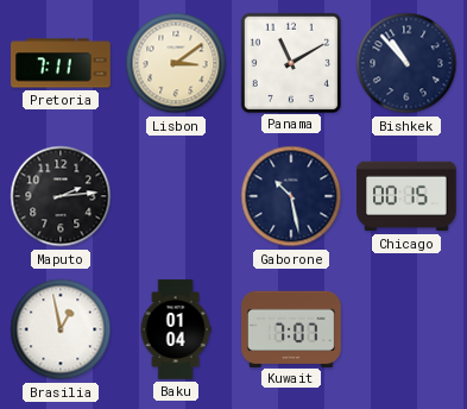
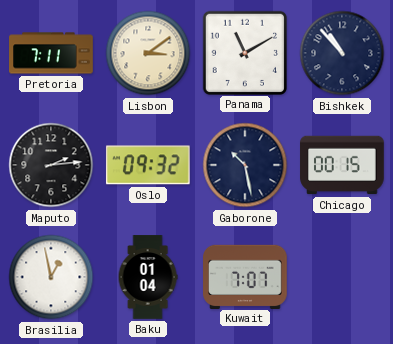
Oslo: none -> 09:32
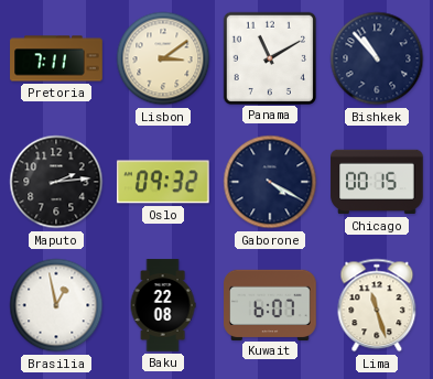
Gaborone: 10:28 -> 4:20
Baku: 01:04 -> 22:08
Kuwait: 7:07 -> 6:07
Lima: none -> 11:27
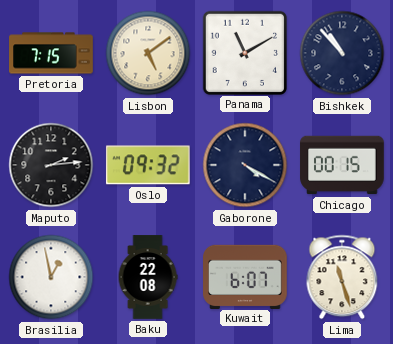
Pretoria: 7:11 -> 7:15
Lisbon: 3:09 -> 5:09
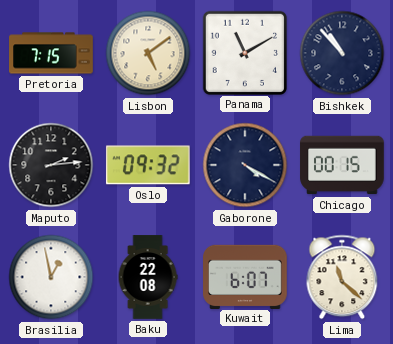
Lima: 11:27 -> 11:22
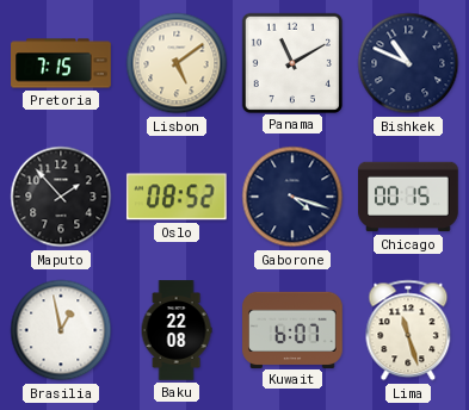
Bishkek: 10:53 -> 10:49
Maputo: 2:14 -> 1:53
Oslo: 09:32 -> 08:52
Gaborone: 4:20 -> 4:18
Lima: 11:22 -> 11:27
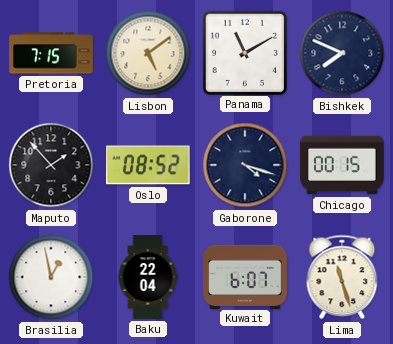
Bishkek: 10:49 -> 7:49
Baku: 22:08 -> 22:04
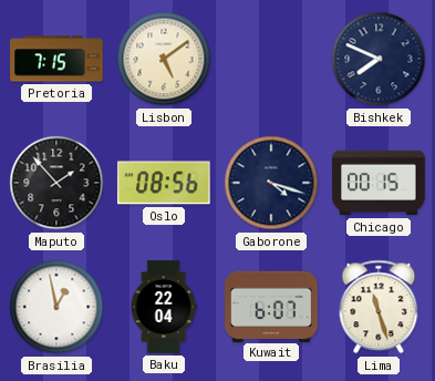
Panama: 11:10 -> none
Oslo: 08:52 -> 08:56
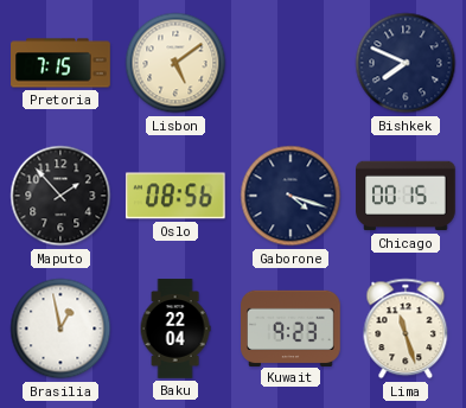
Kuwait: 6:07 -> 9:23
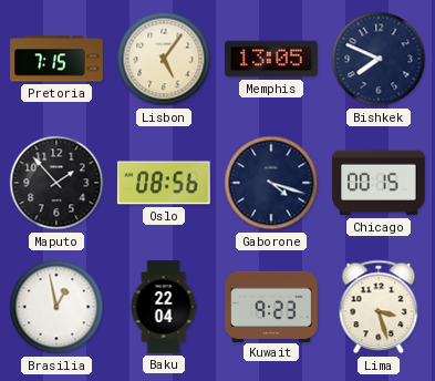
Lisbon: 5:09 -> 5:06
Memphis: none -> 13:05
Lima: 11:27 -> 3:27
